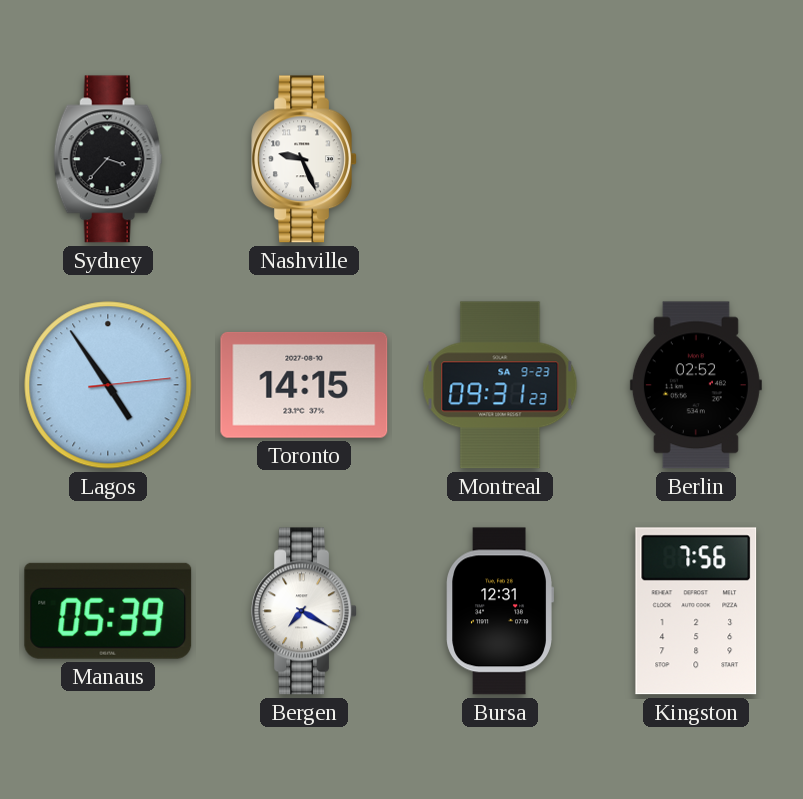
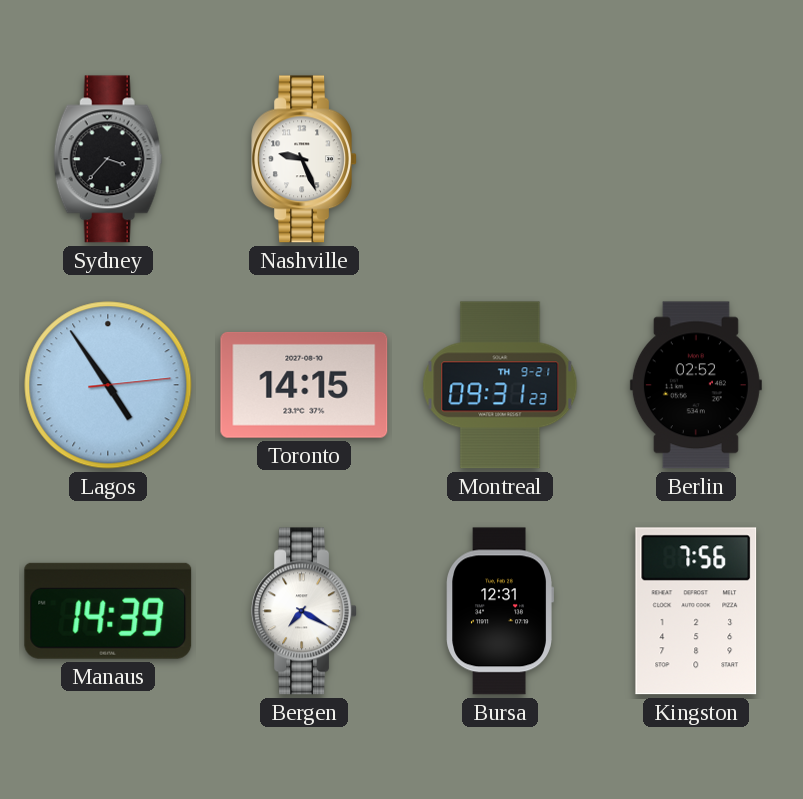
Montreal date: SA 9-23 -> TH 9-21
Manaus: 05:39 -> 14:39
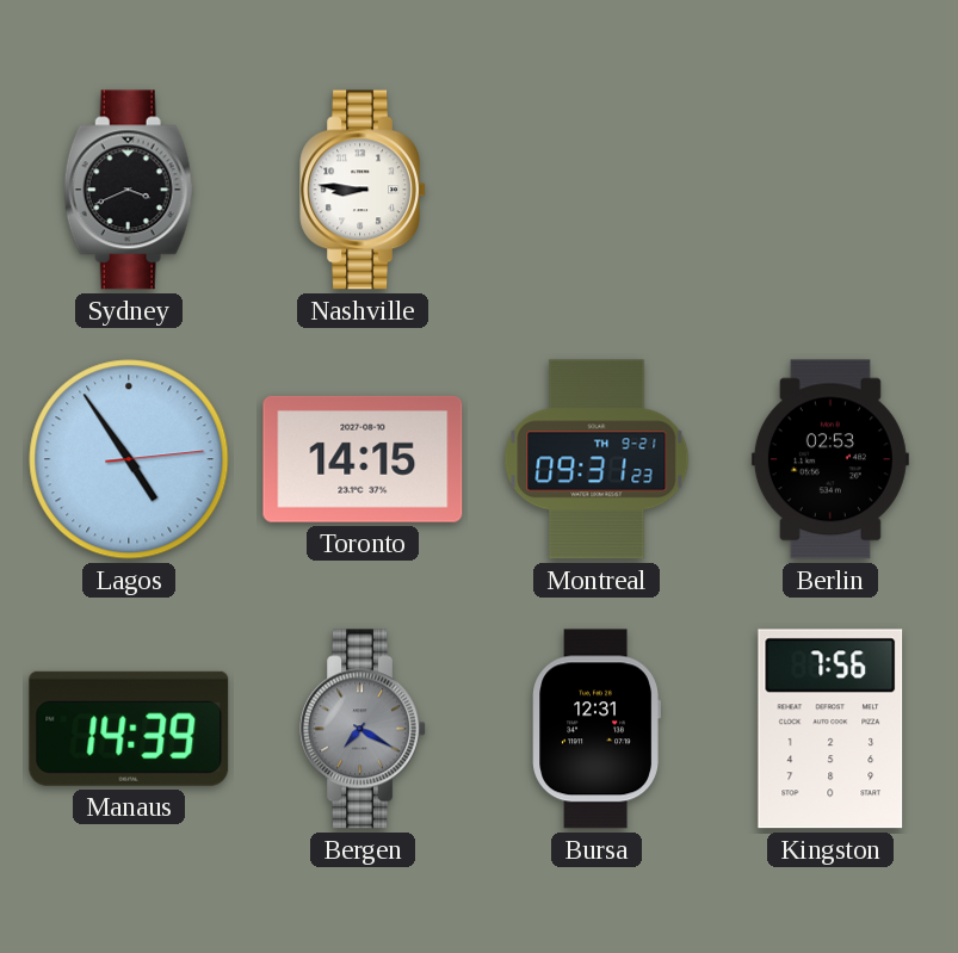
Sydney: 3:37 -> 3:41
Nashville: 9:26 -> 8:46
Berlin: 02:52 -> 02:53
Bergen dial: white -> grey
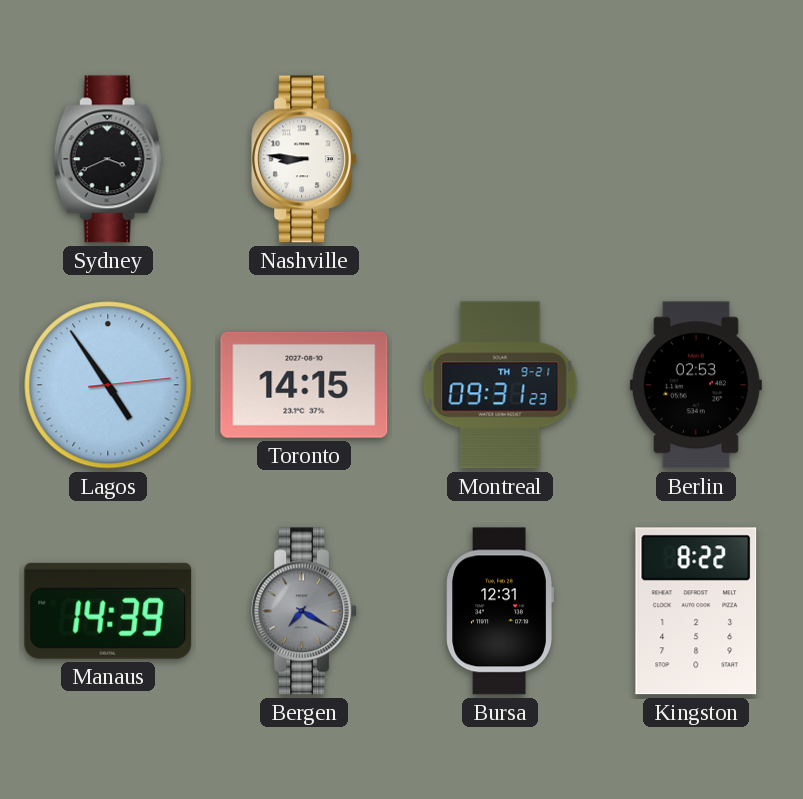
Kingston: 7:56 -> 8:22
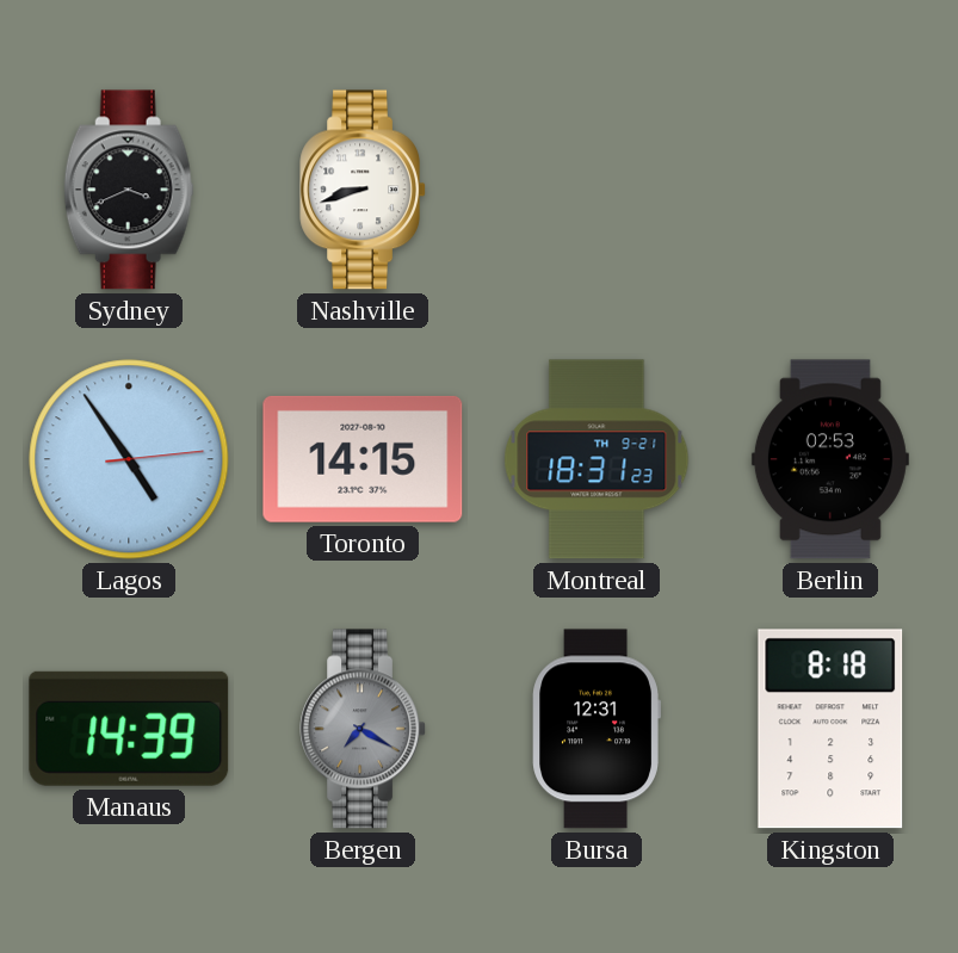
Nashville: 8:46 -> 8:42
Montreal: 09:31 -> 18:31
Kingston: 8:22 -> 8:18
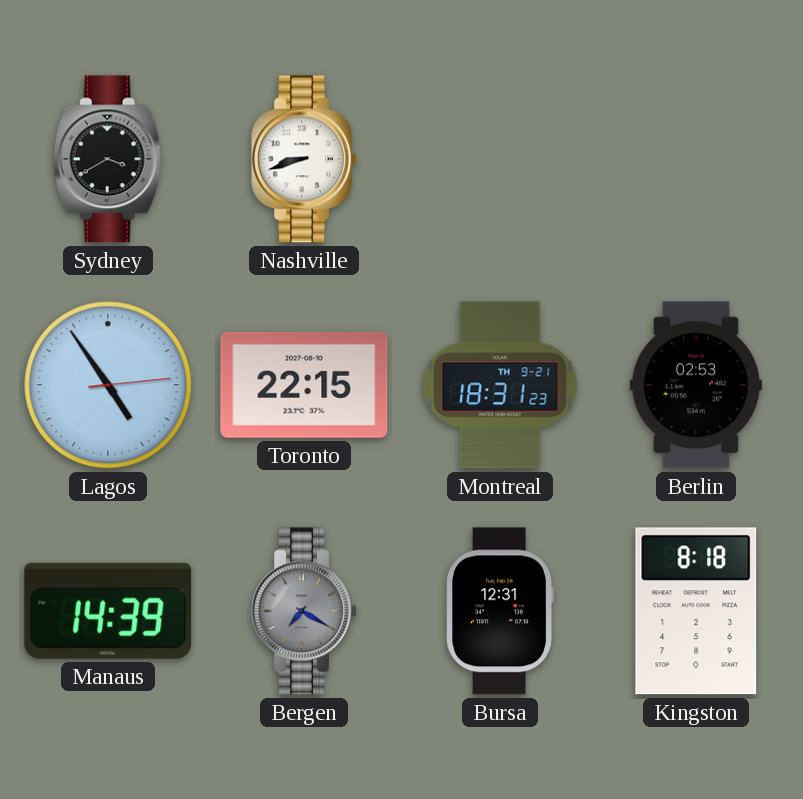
Sydney: 3:41 -> 3:40
Toronto: 14:15 -> 22:15
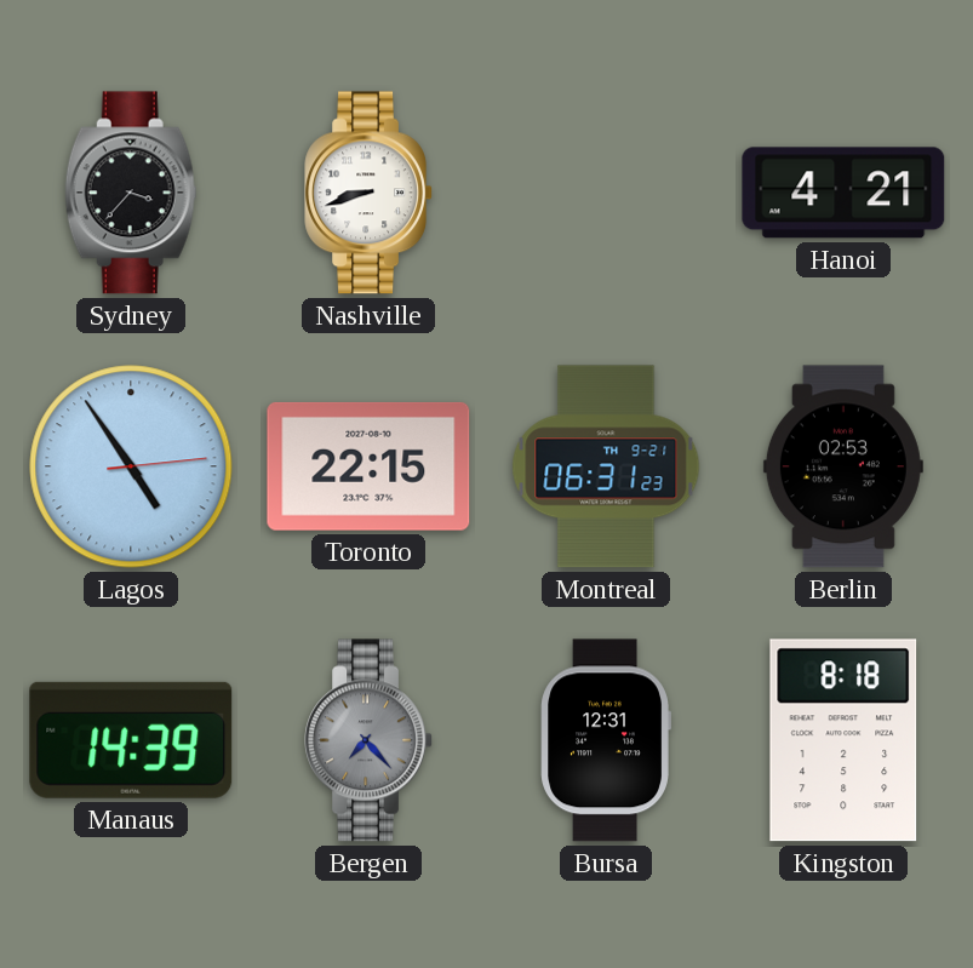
Sydney: 3:40 -> 3:37
Hanoi: none -> 4:21
Montreal: 18:31 -> 06:31
Bergen: 7:20 -> 7:23
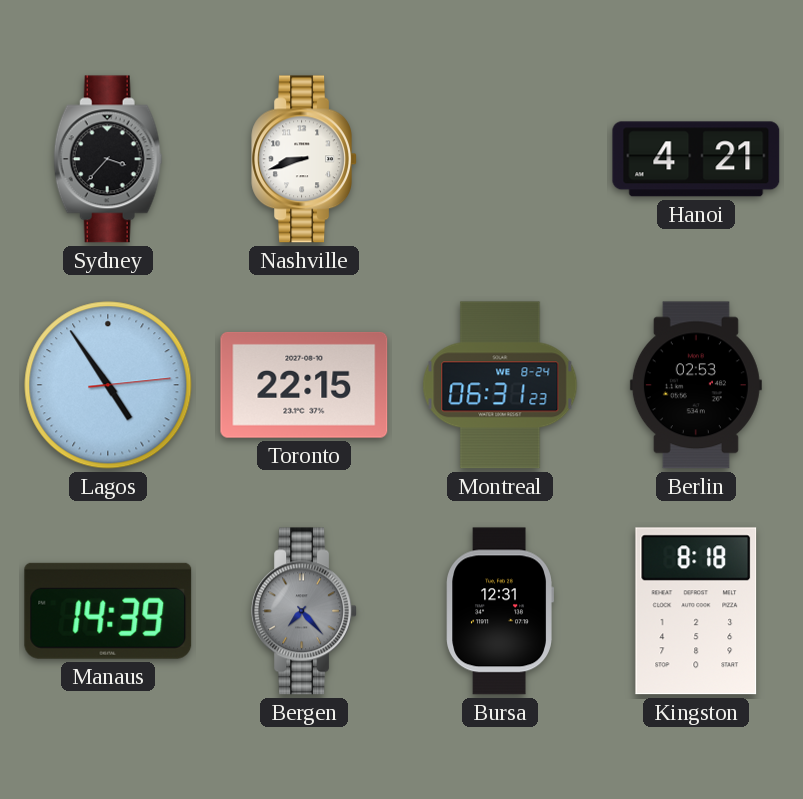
Montreal date: TH 9-21 -> WE 8-24
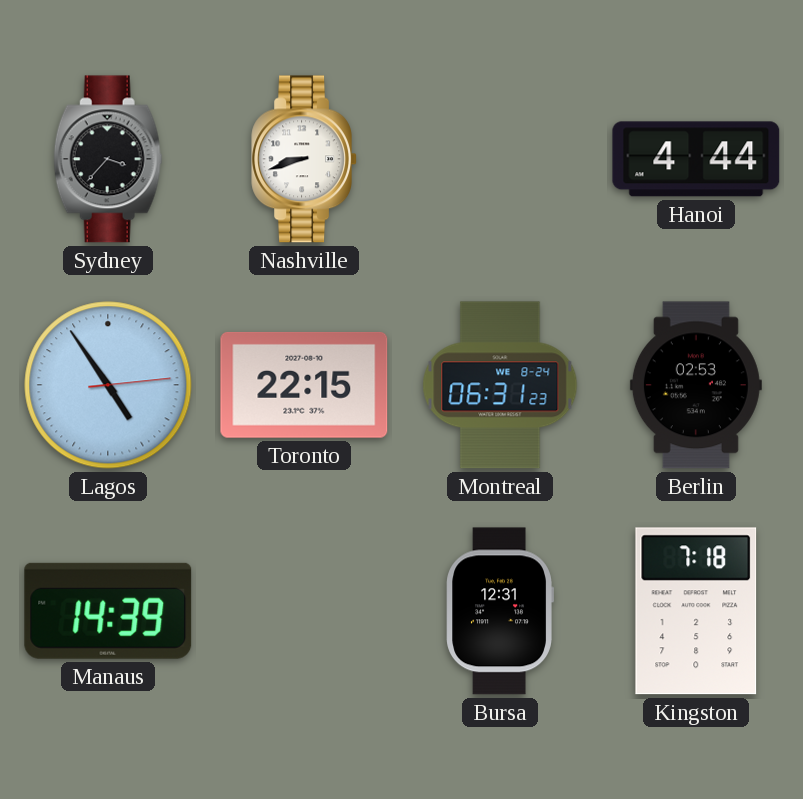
Hanoi: 4:21 -> 4:44
Bergen: 7:23 -> none
Kingston: 8:18 -> 7:18
